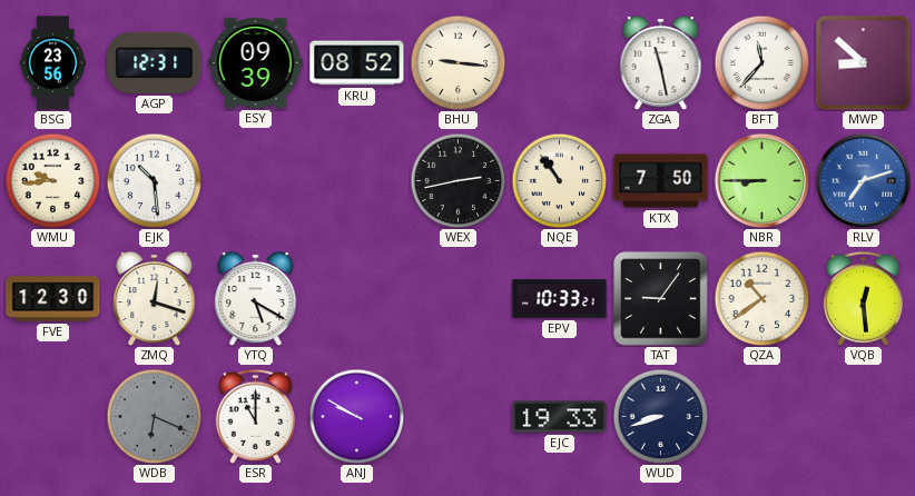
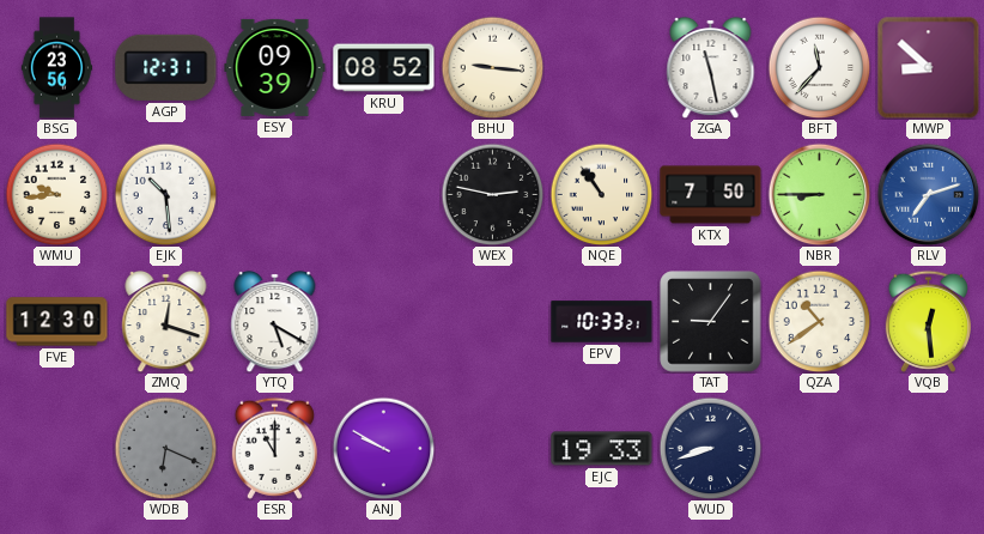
WEX: 2:43 -> 2:47
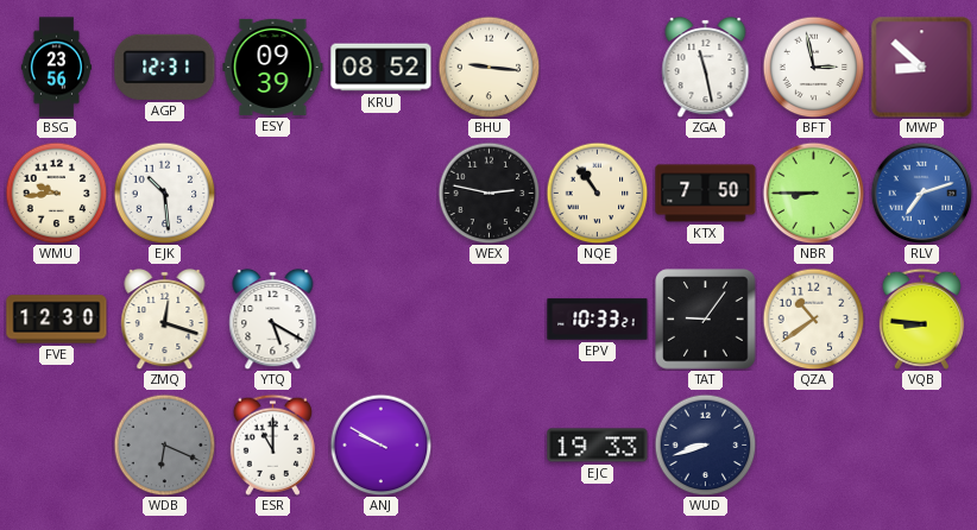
BFT: 11:37 -> 2:58
VQB: 12:29 -> 8:46
